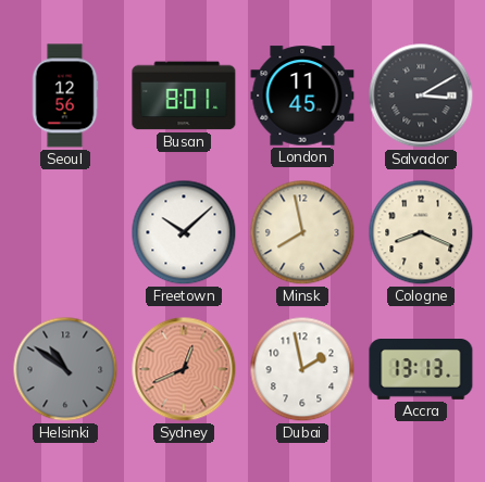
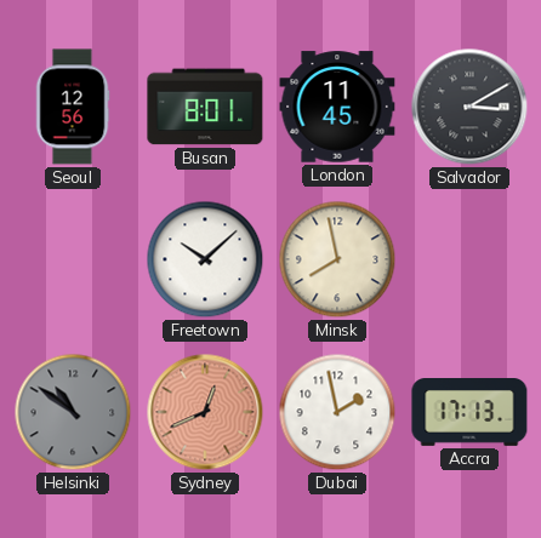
Cologne: 8:19 -> none
Accra: 13:13 -> 17:13
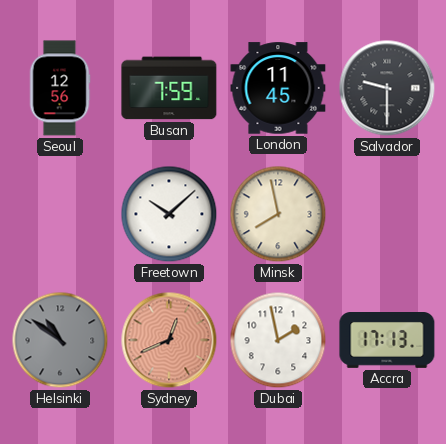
Busan: 8:01 -> 7:59
Salvador: 3:10 -> 9:30
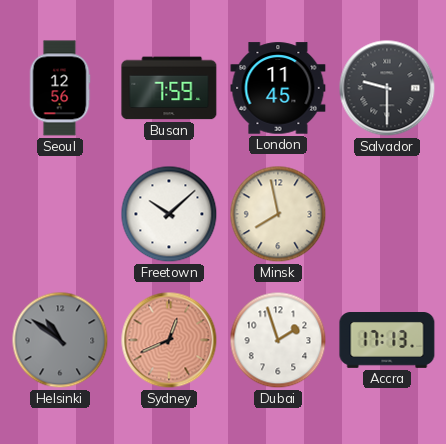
Dubai: 1:58 -> 1:57
